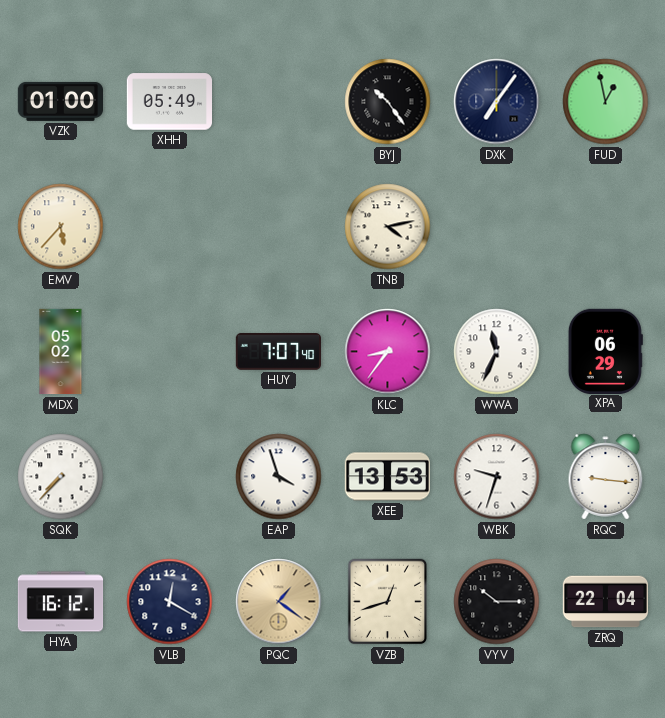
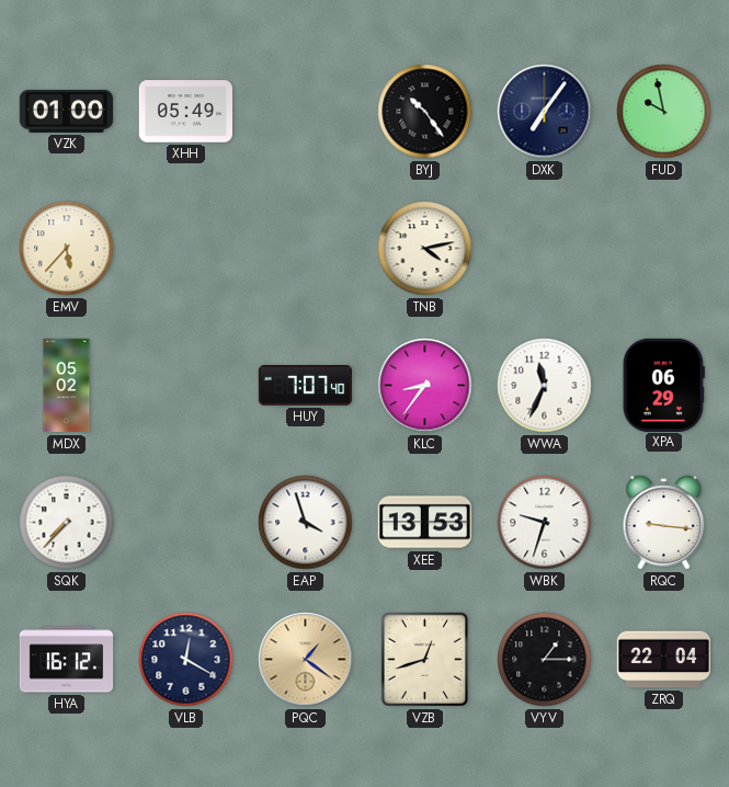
FUD: 12:58 -> 9:58
VYV: 10:15 -> 1:15
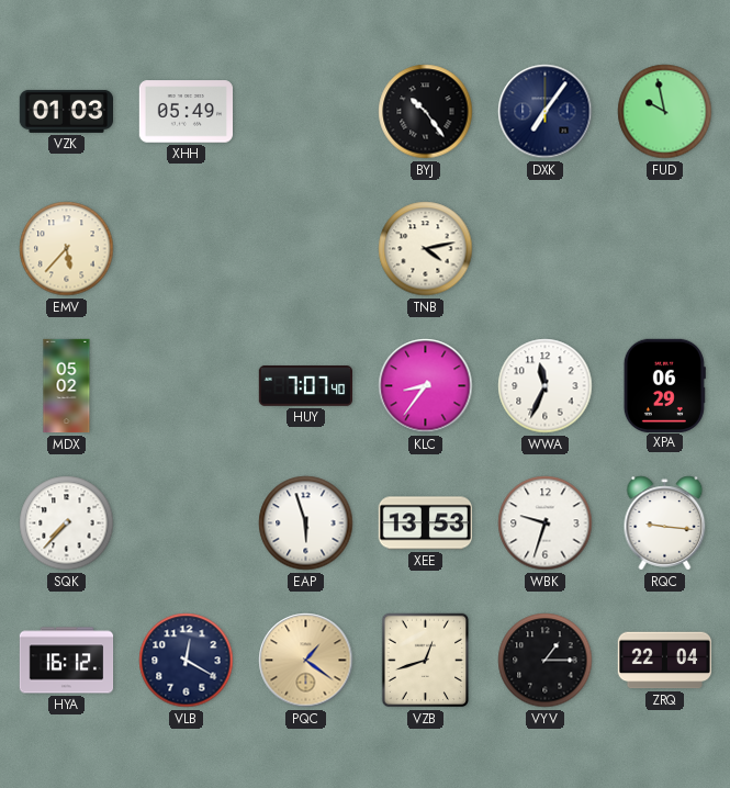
VZK: 01:00 -> 01:03
EAP: 3:57 -> 5:57
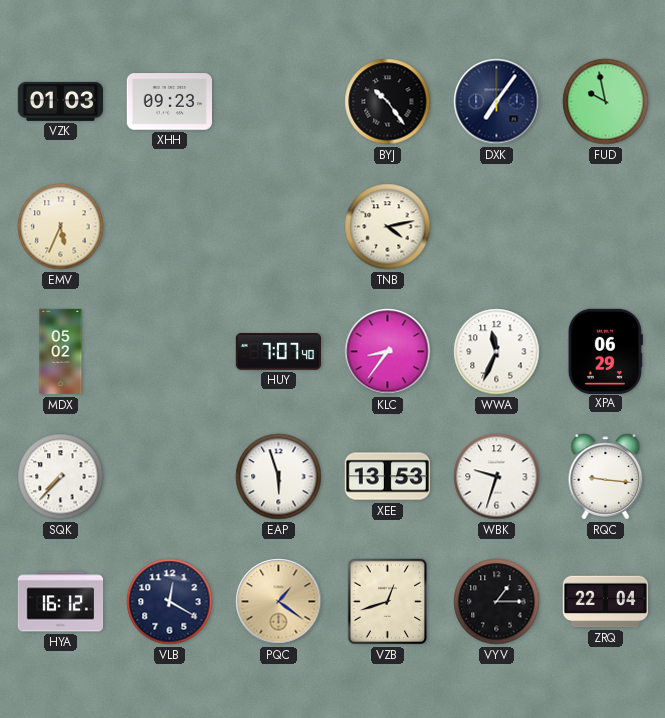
XHH: 05:49 -> 09:23
EMV: 5:37 -> 5:34
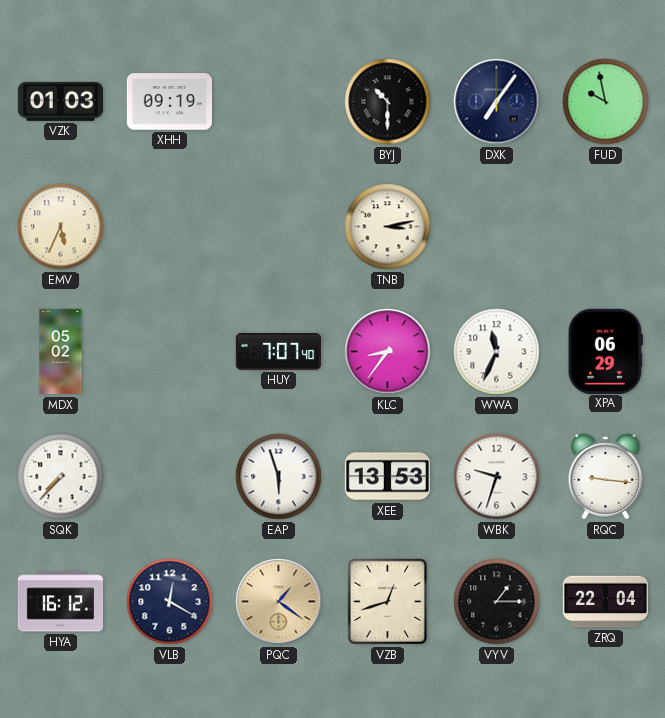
XHH: 09:23 -> 09:19
BYJ: 10:24 -> 10:30
TNB: 4:13 -> 3:13
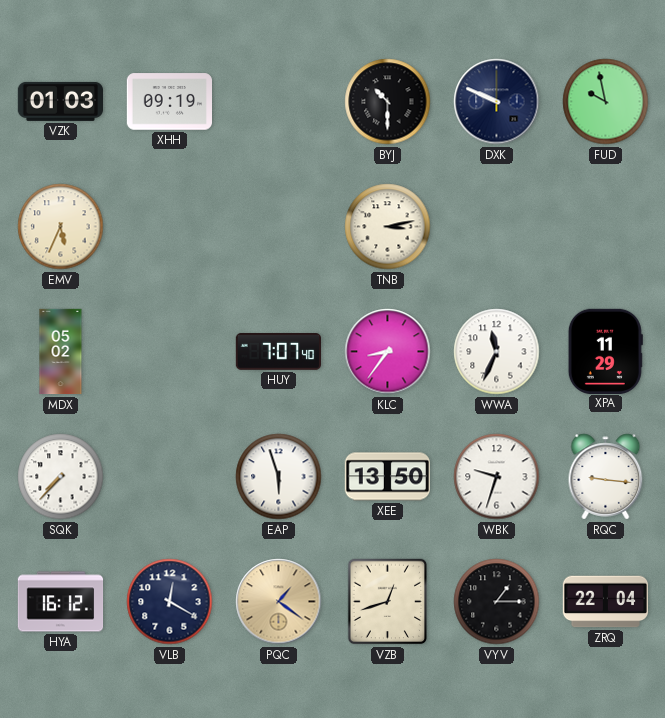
DXK: 7:06 -> 9:49
XPA: 06:29 -> 11:29
XEE: 13:53 -> 13:50
